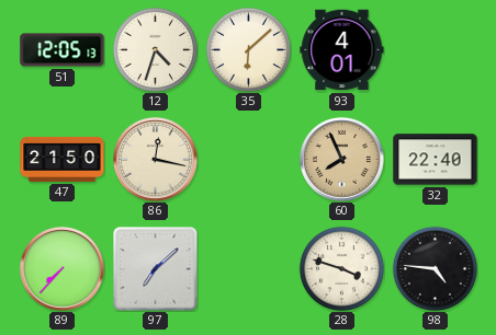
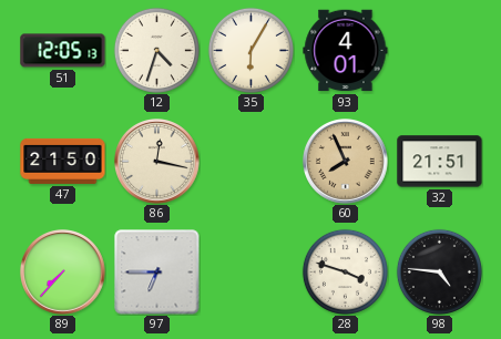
35: 6:08 -> 6:05
32: 22:40 -> 21:51
97: 7:08 -> 6:45
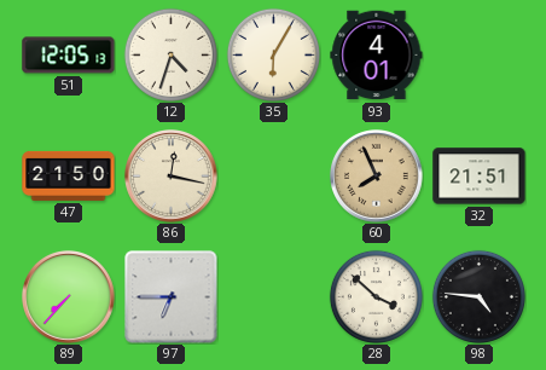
28: 3:48 -> 3:52
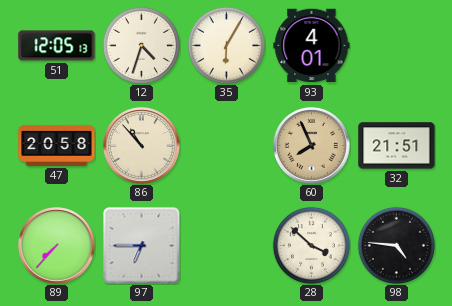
47: 21:50 -> 20:58
86: 12:17 -> 10:53
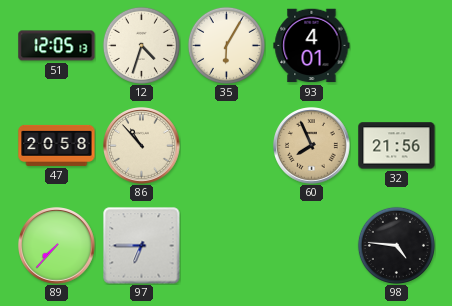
32: 21:51 -> 21:56
28: 3:52 -> none
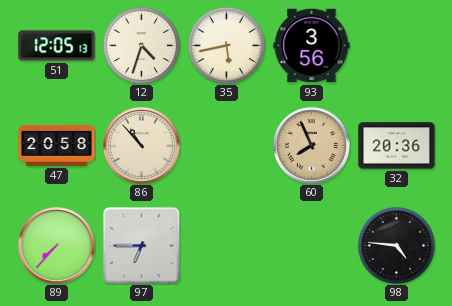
35: 6:05 -> 5:43
93: 4:01 -> 3:56
32: 21:56 -> 20:36
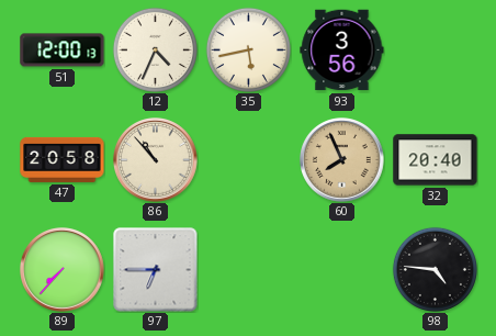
51: 12:05 -> 12:00
12: 4:33 -> 4:34
32: 20:36 -> 20:40
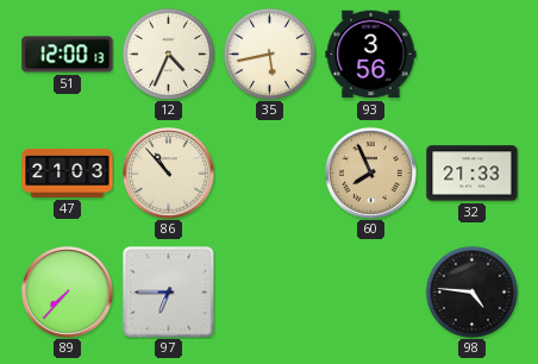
47: 20:58 -> 21:03
32: 20:40 -> 21:33
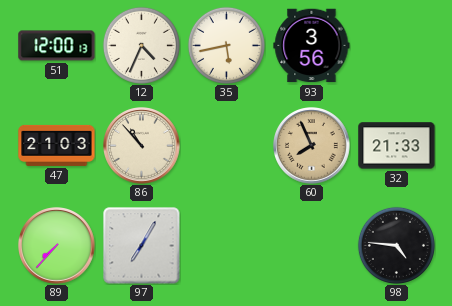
97: 6:45 -> 7:05
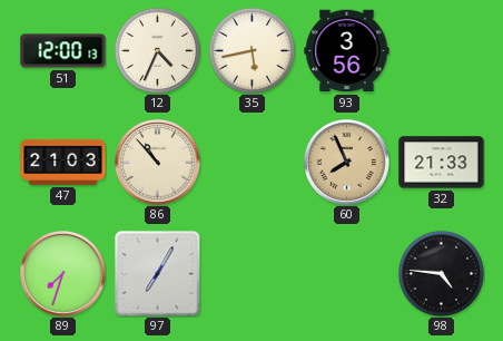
89: 7:37 -> 7:33
